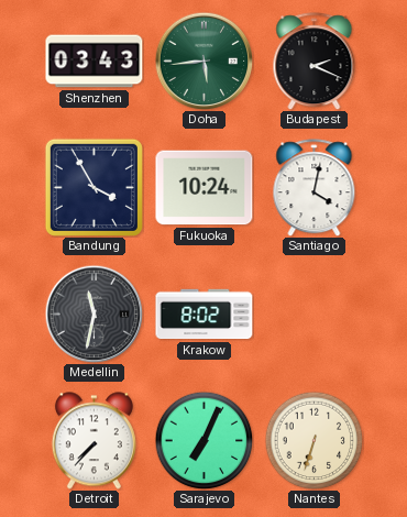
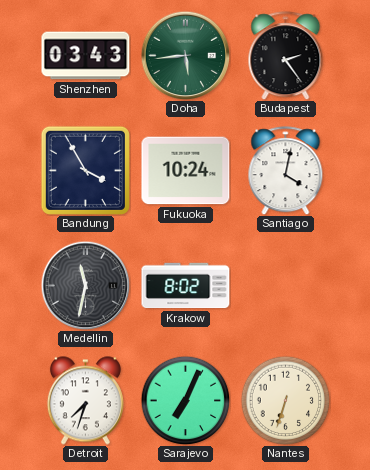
Budapest: 2:19 -> 2:24
Detroit: 7:37 -> 7:33
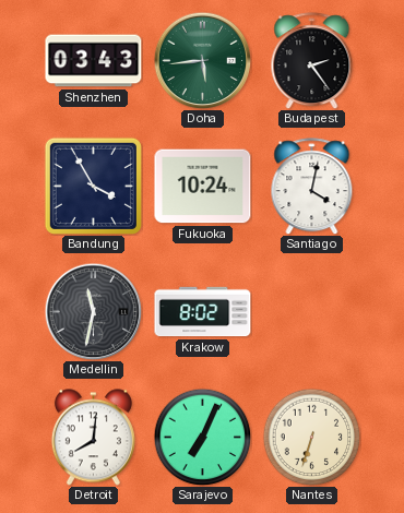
Detroit: 7:33 -> 8:01
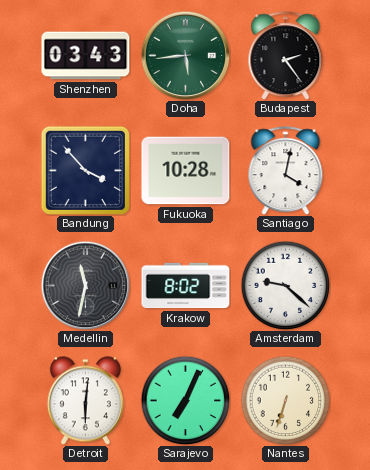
Bandung: 3:55 -> 3:53
Fukuoka: 10:24 -> 10:28
Amsterdam: none -> 9:22
Detroit: 8:01 -> 6:01
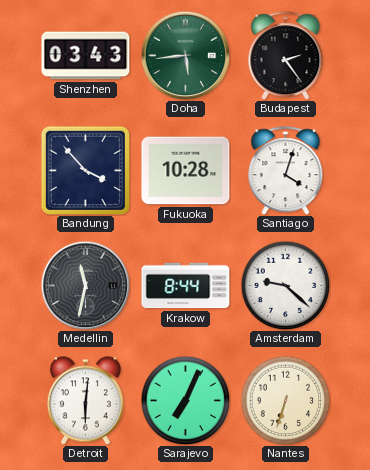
Santiago: 4:02 -> 4:03
Krakow: 8:02 -> 8:44
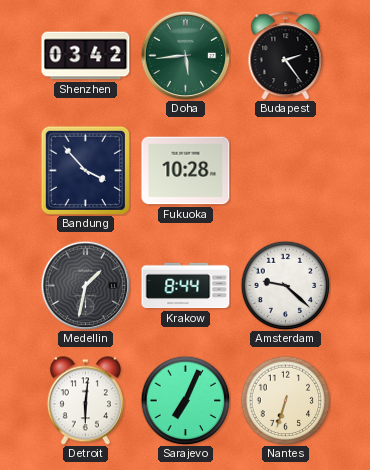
Shenzhen: 03:43 -> 03:42
Santiago: 4:03 -> none
Medellin: 11:32 -> 1:32
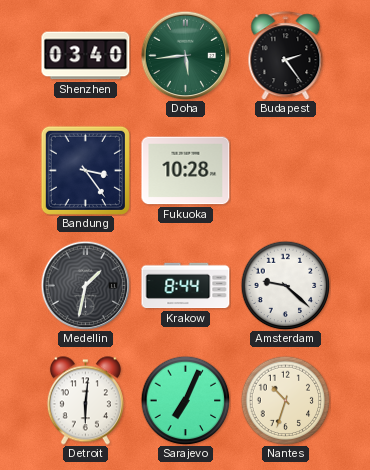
Shenzhen: 03:42 -> 03:40
Bandung: 3:53 -> 3:24
Nantes: 6:33 -> 10:33
